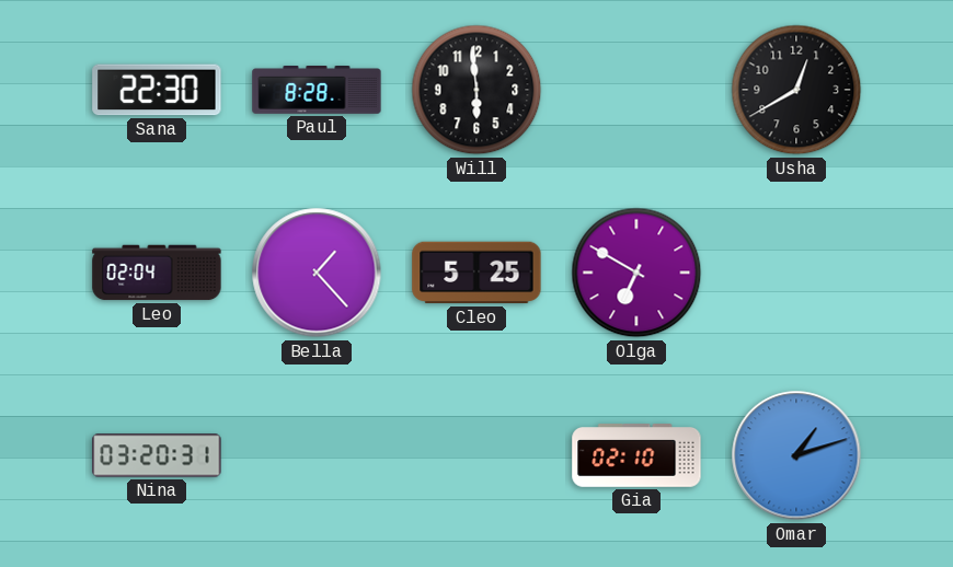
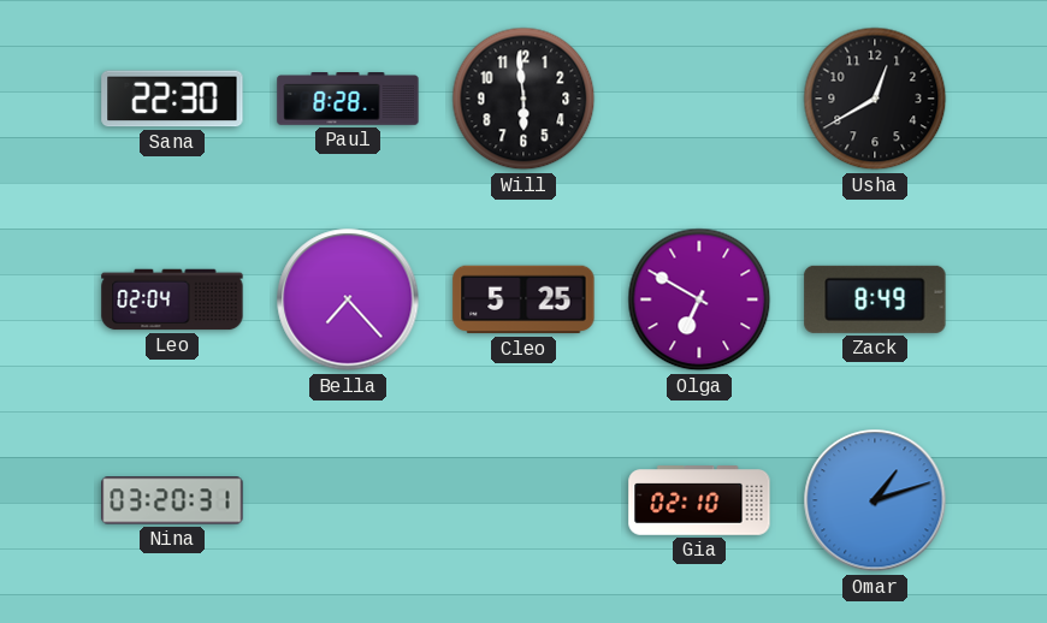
Bella: 1:23 -> 7:23
Zack: none -> 8:49
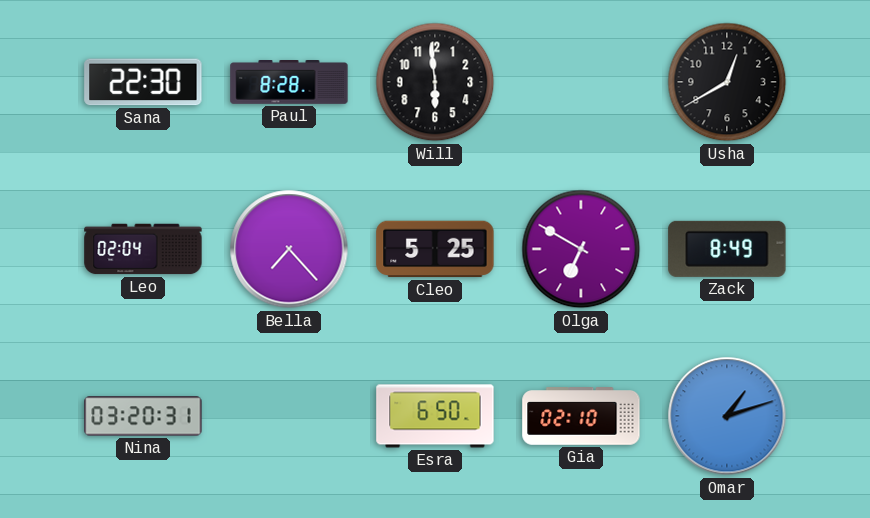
Esra: none -> 6:50
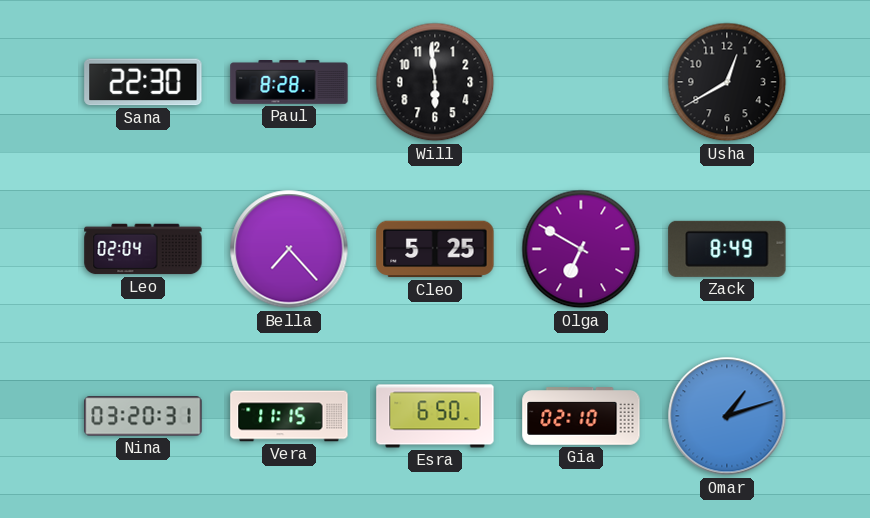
Vera: none -> 11:15
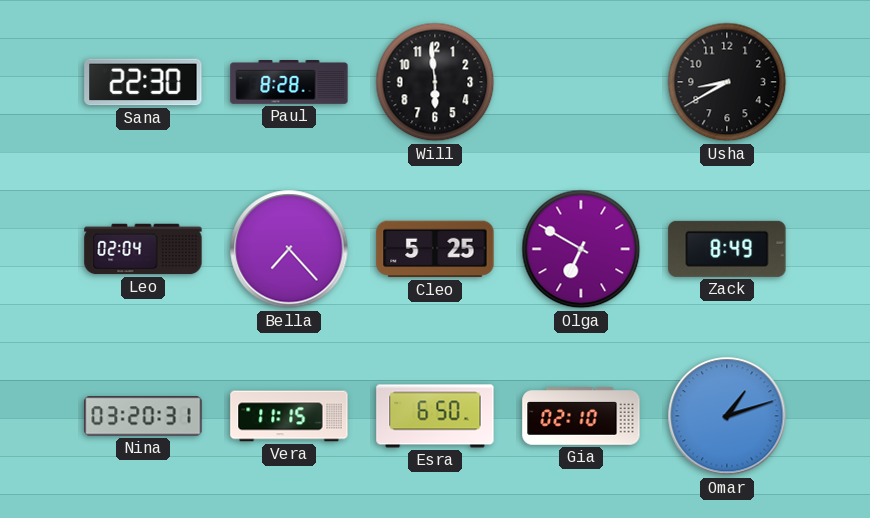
Usha: 12:40 -> 8:40
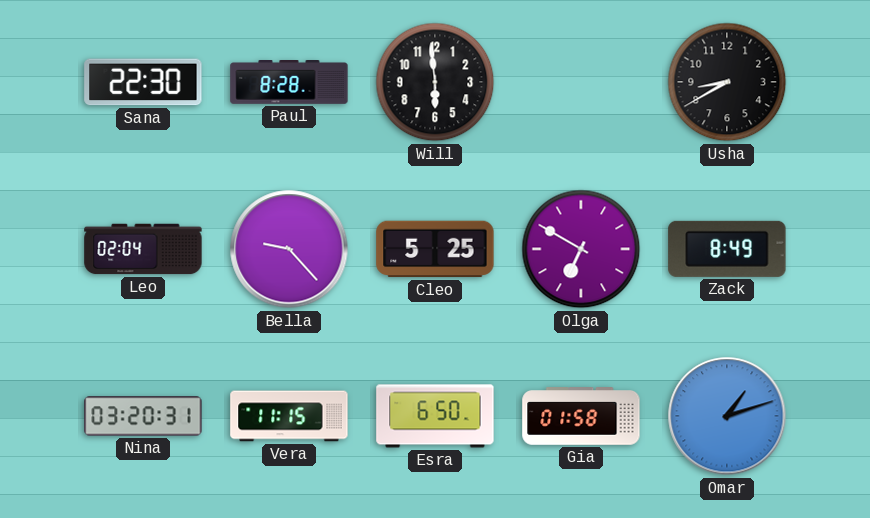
Bella: 7:23 -> 9:23
Gia: 02:10 -> 01:58
